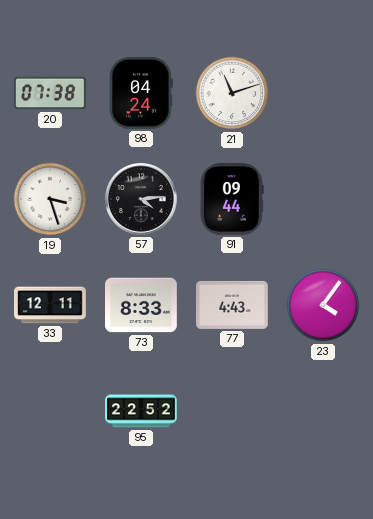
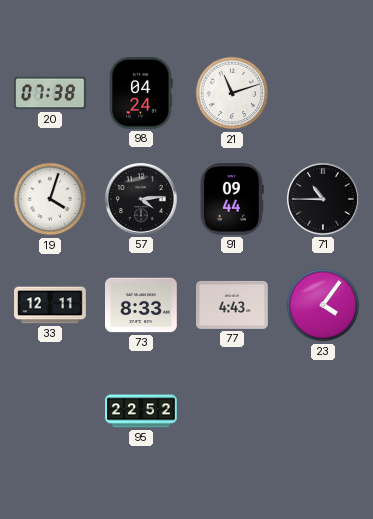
19: 3:27 -> 4:03
71: none -> 10:45
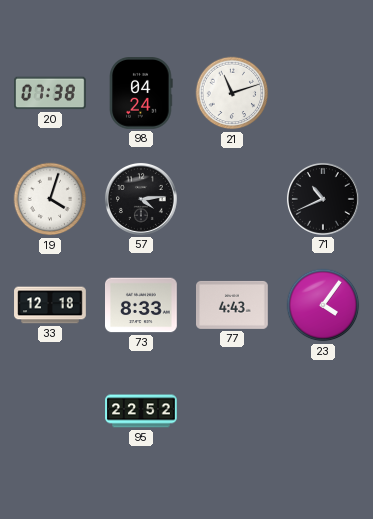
91: 09:44 -> none
71: 10:45 -> 10:41
33: 12:11 -> 12:18
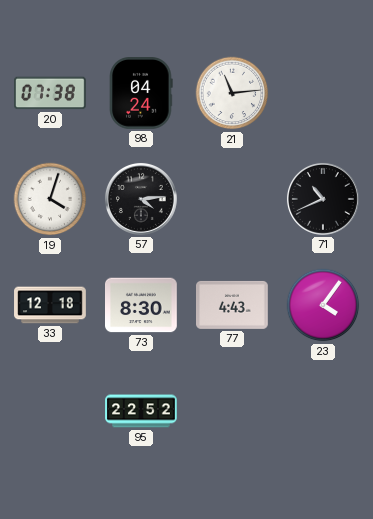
21: 11:12 -> 11:14
73: 8:33 -> 8:30
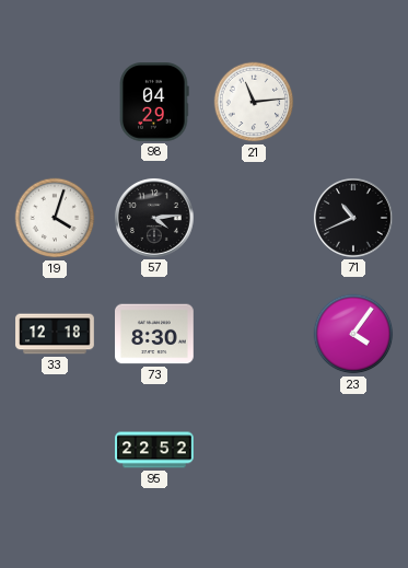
20: 07:38 -> none
98: 04:24 -> 04:29
77: 4:43 -> none
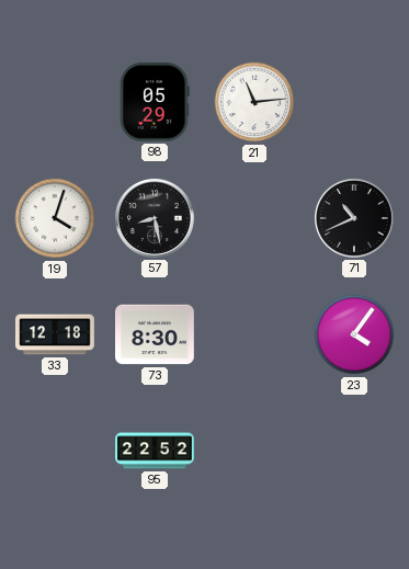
98: 04:29 -> 05:29
57: 4:14 -> 8:28
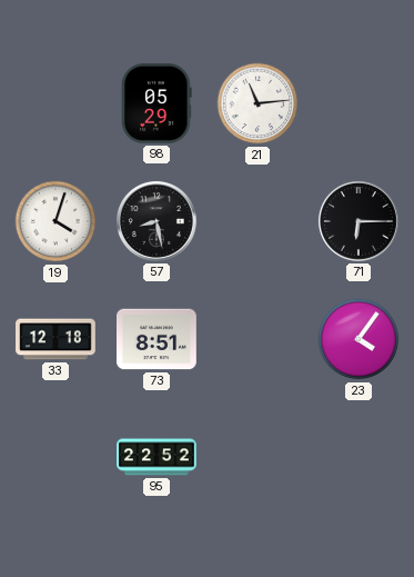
71: 10:41 -> 6:15
73: 8:30 -> 8:51
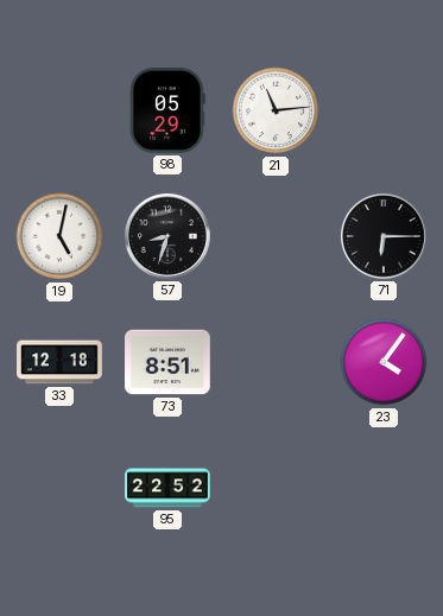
19: 4:03 -> 5:02
57: 8:28 -> 8:33
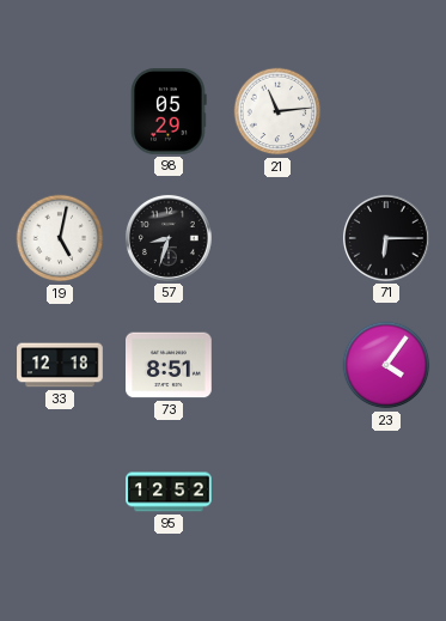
95: 22:52 -> 12:52
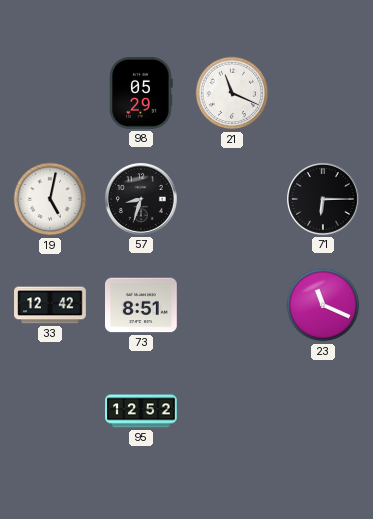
21: 11:14 -> 11:19
33: 12:18 -> 12:42
23: 4:06 -> 11:19
